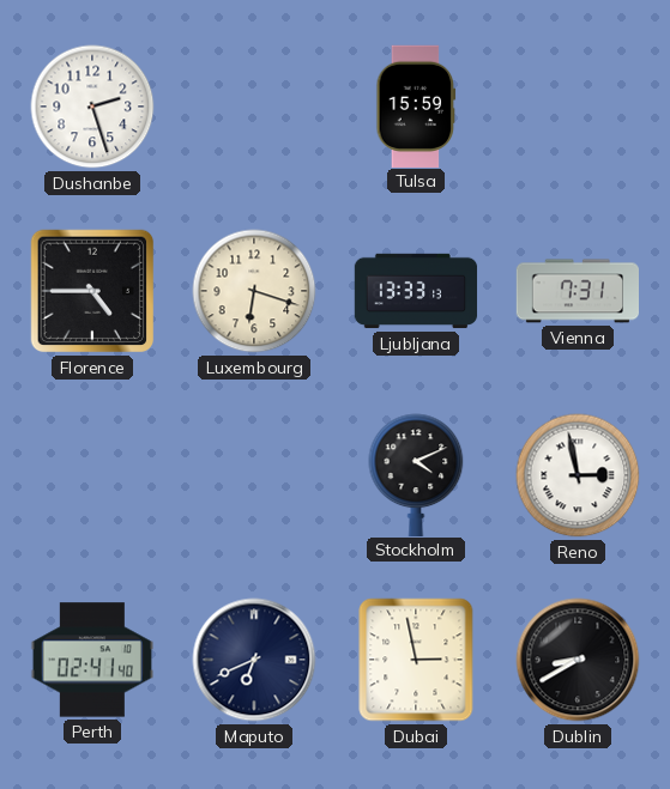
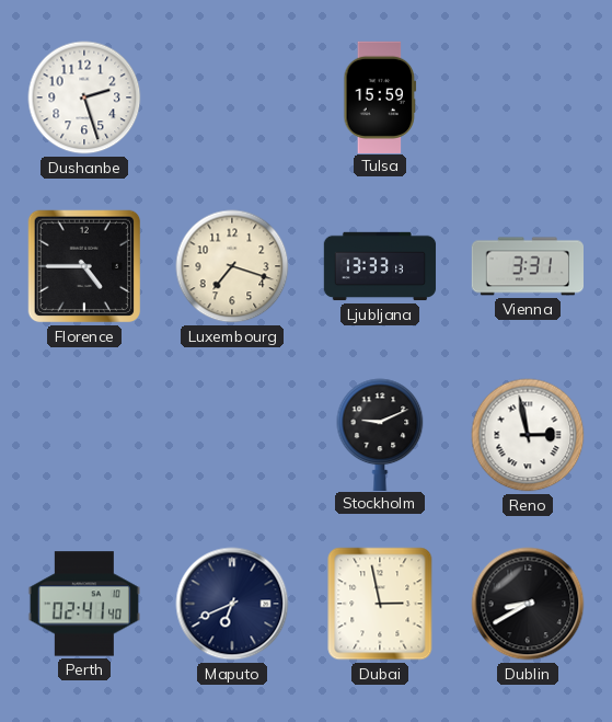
Luxembourg: 6:18 -> 7:18
Vienna: 7:31 -> 3:31
Stockholm: 4:11 -> 9:11
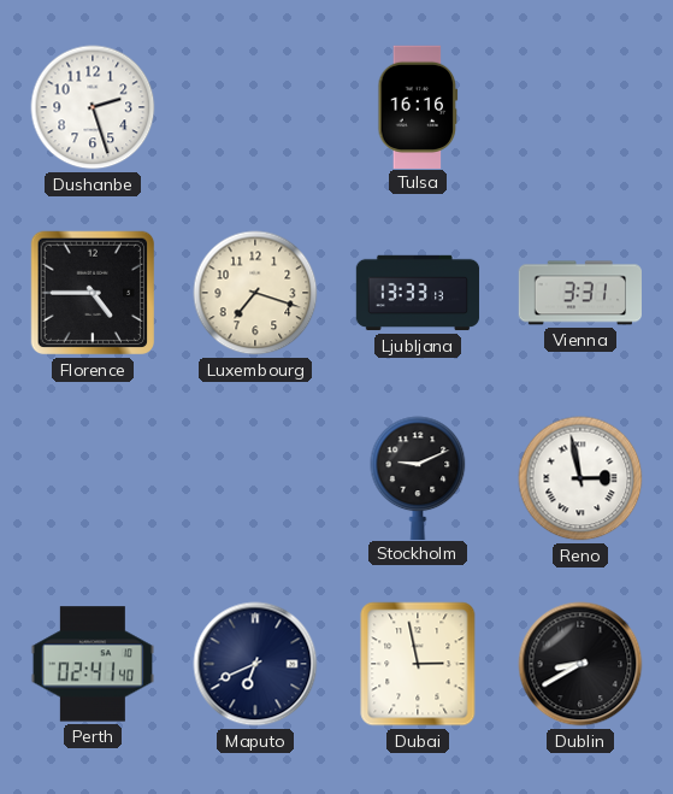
Tulsa: 15:59 -> 16:16
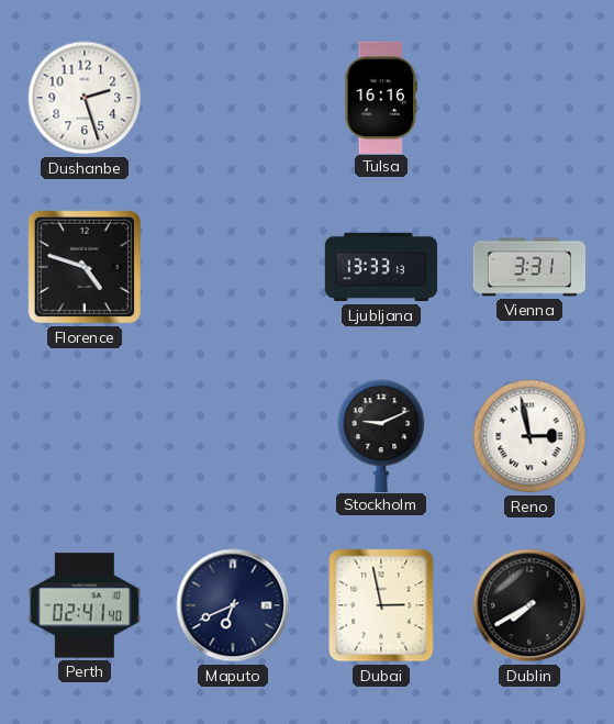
Florence: 4:45 -> 4:48
Luxembourg: 7:18 -> none
Dublin: 8:40 -> 7:40
